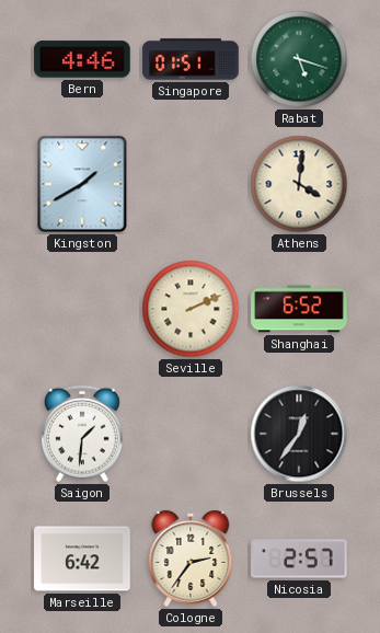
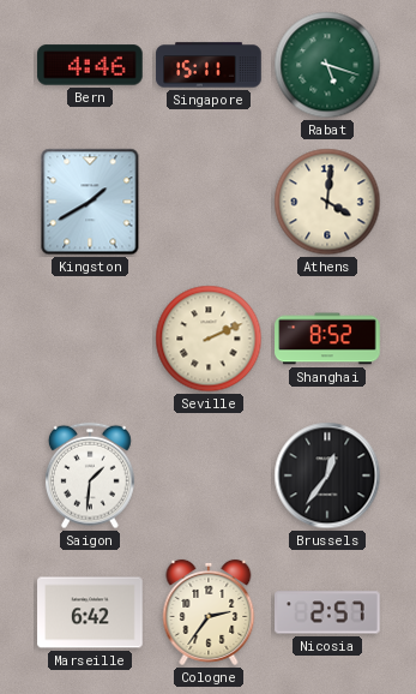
Singapore: 01:51 -> 15:11
Shanghai: 6:52 -> 8:52
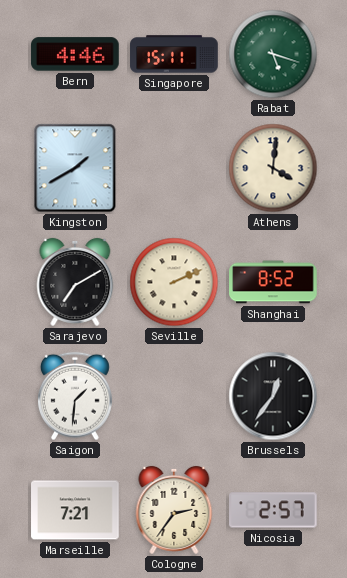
Sarajevo: none -> 7:10
Marseille: 6:42 -> 7:21
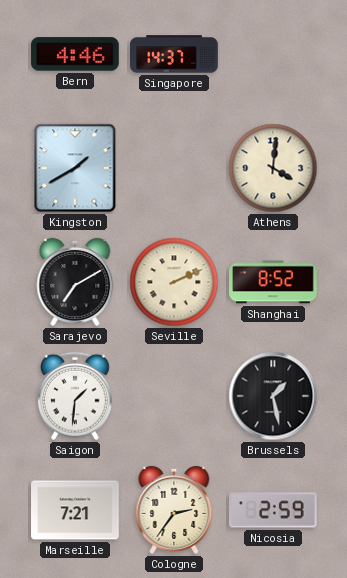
Singapore: 15:11 -> 14:37
Rabat: 5:18 -> none
Brussels: 12:36 -> 1:28
Nicosia: 2:57 -> 2:59
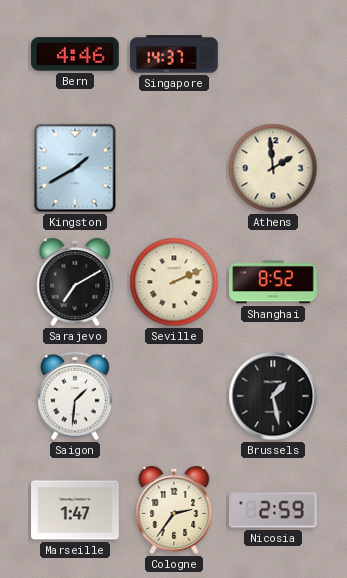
Athens: 4:01 -> 1:59
Marseille: 7:21 -> 1:47
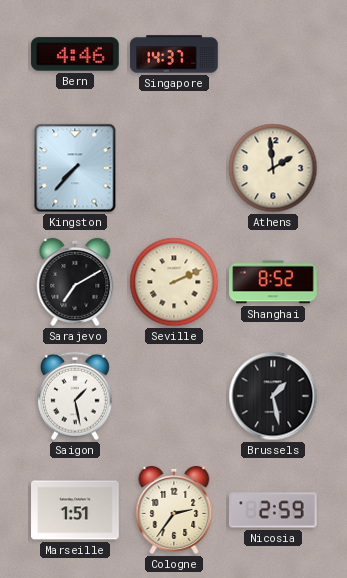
Kingston: 1:40 -> 7:37
Saigon: 1:31 -> 1:28
Marseille: 1:47 -> 1:51
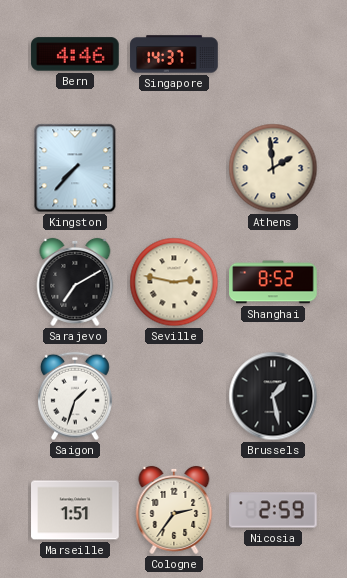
Seville: 2:11 -> 2:47
Saigon: 1:28 -> 1:33
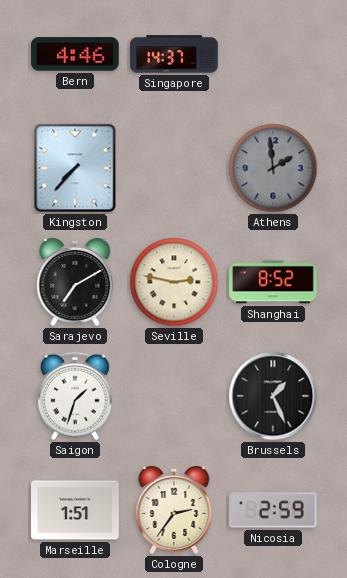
Athens dial: cream -> grey
Brussels: 1:28 -> 1:26
